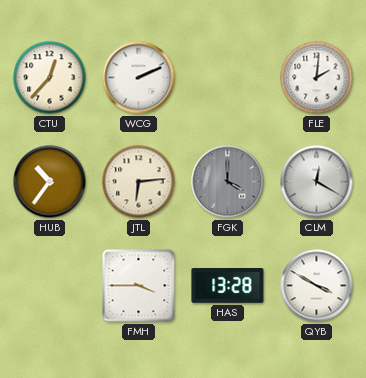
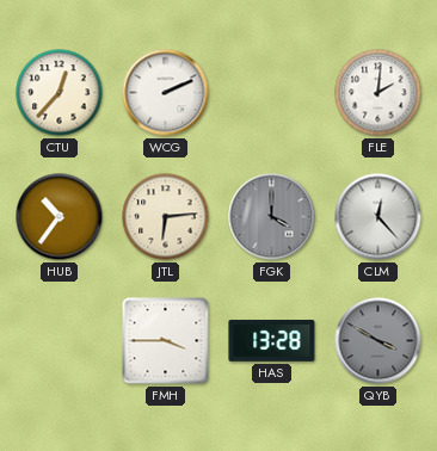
CLM: 12:20 -> 12:23
QYB dial: white -> grey
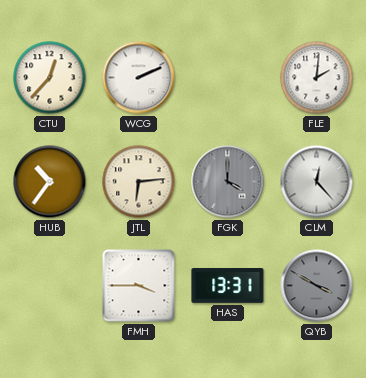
HAS: 13:28 -> 13:31
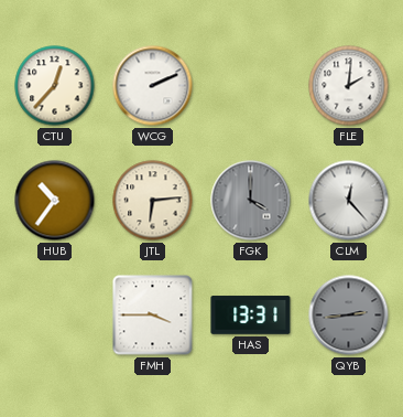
QYB: 3:50 -> 2:44
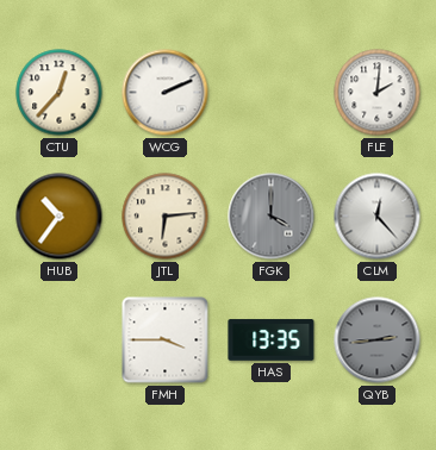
HAS: 13:31 -> 13:35
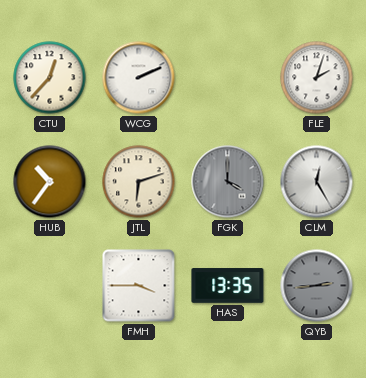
FLE: 2:01 -> 2:03
JTL: 6:14 -> 6:12
CLM: 12:23 -> 12:25
